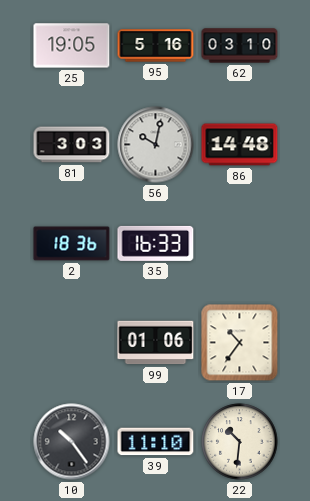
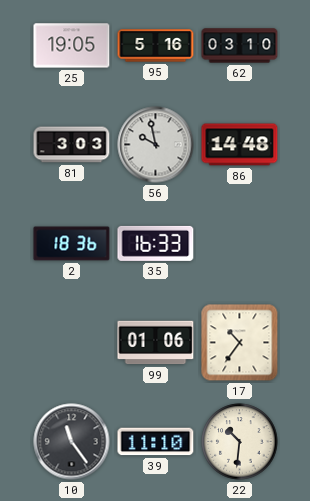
56: 10:02 -> 9:58
10: 10:24 -> 11:24
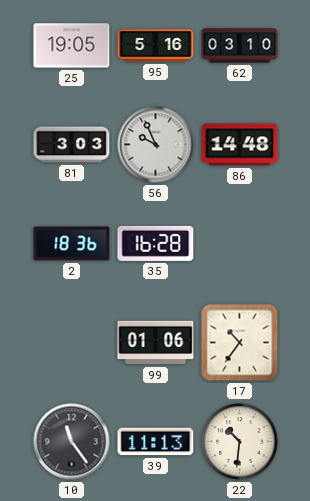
56: 9:58 -> 9:56
35: 16:33 -> 16:28
39: 11:10 -> 11:13
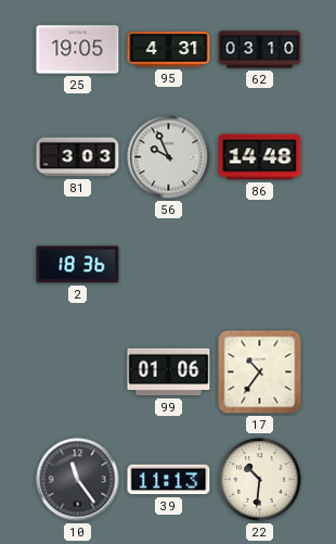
95: 5:16 -> 4:31
35: 16:28 -> none
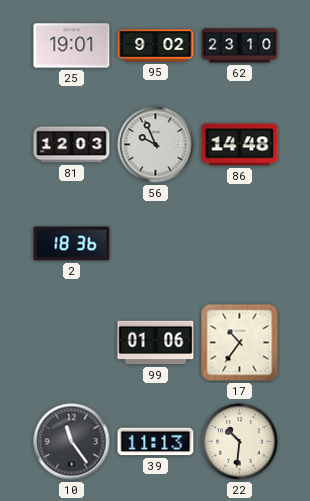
25: 19:05 -> 19:01
95: 4:31 -> 9:02
62: 03:10 -> 23:10
81: 3:03 -> 12:03
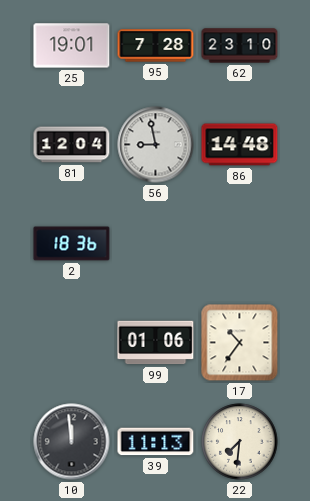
95: 9:02 -> 7:28
81: 12:03 -> 12:04
56: 9:56 -> 8:58
10: 11:24 -> 11:59
22: 10:31 -> 7:31
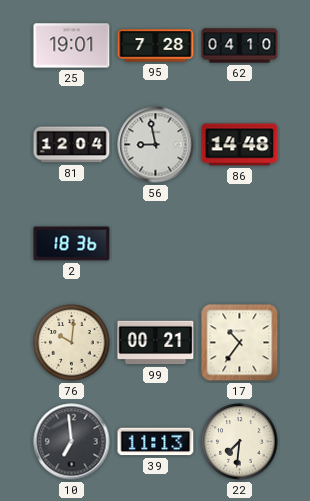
62: 23:10 -> 04:10
76: none -> 10:01
99: 01:06 -> 00:21
10: 11:59 -> 6:59
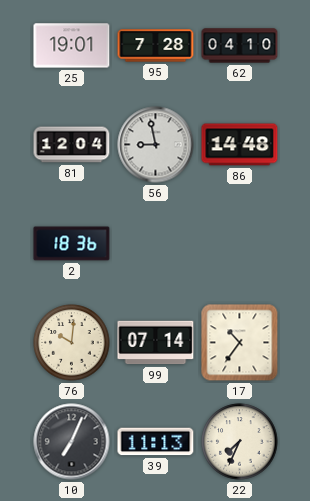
99: 00:21 -> 07:14
10: 6:59 -> 7:04
22: 7:31 -> 7:34
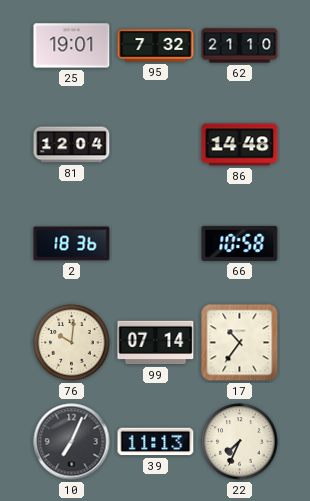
95: 7:28 -> 7:32
62: 04:10 -> 21:10
56: 8:58 -> none
66: none -> 10:58
